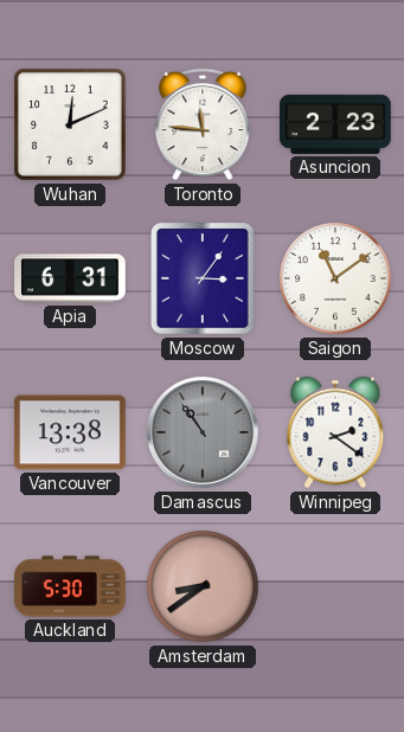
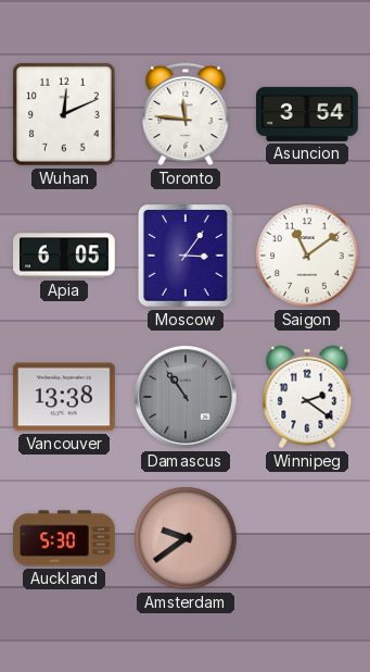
Asuncion: 2:23 -> 3:54
Apia: 6:31 -> 6:05
Amsterdam: 8:39 -> 9:39
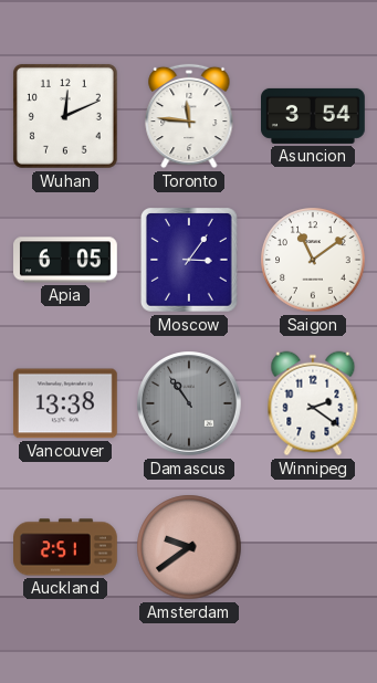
Auckland: 5:30 -> 2:51
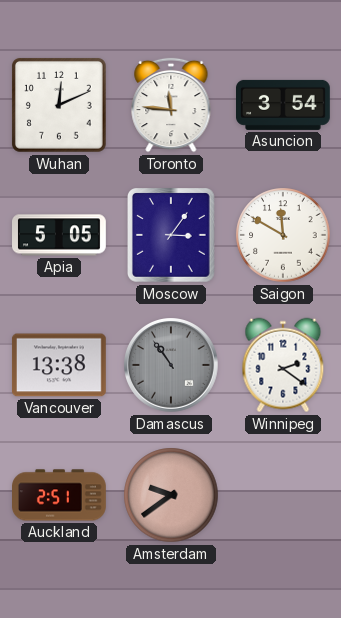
Apia: 6:05 -> 5:05
Saigon: 11:09 -> 11:50
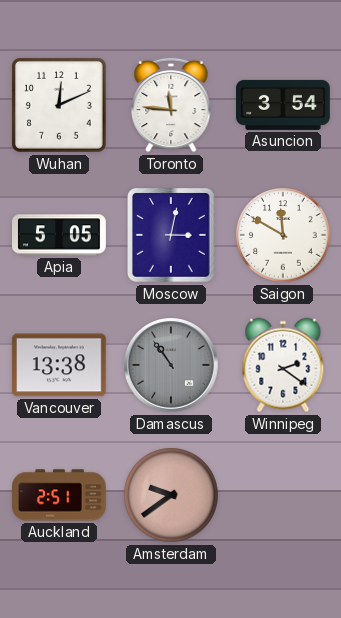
Moscow: 3:06 -> 3:02
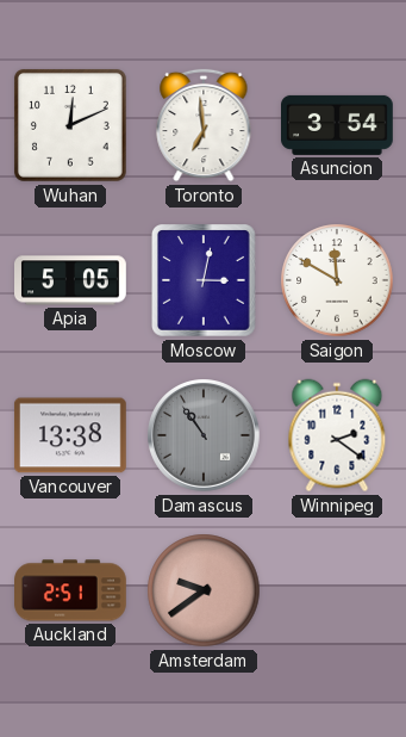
Toronto: 11:46 -> 6:59
